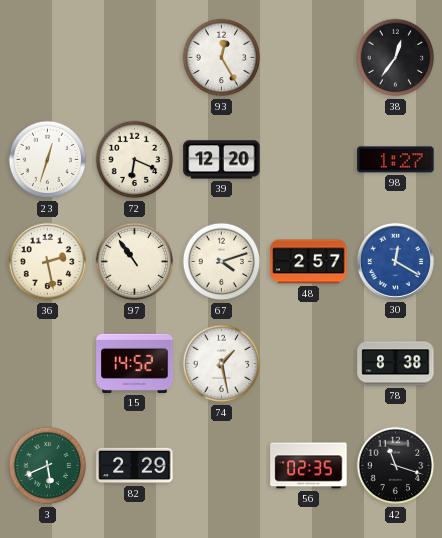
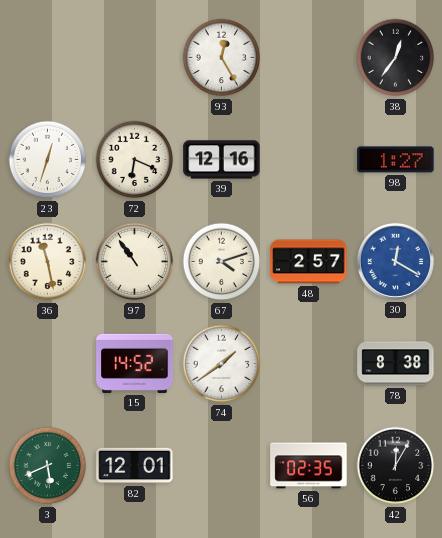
39: 12:20 -> 12:16
36: 2:28 -> 11:28
74: 1:28 -> 1:39
82: 2:29 -> 12:01
42: 11:18 -> 12:05
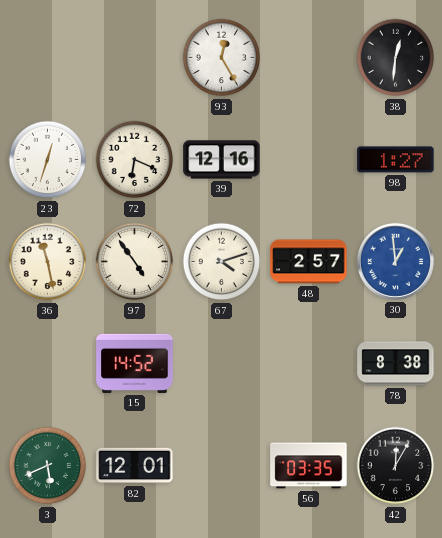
38: 12:36 -> 12:31
97: 10:54 -> 4:54
30: 12:20 -> 12:59
74: 1:39 -> none
56: 02:35 -> 03:35
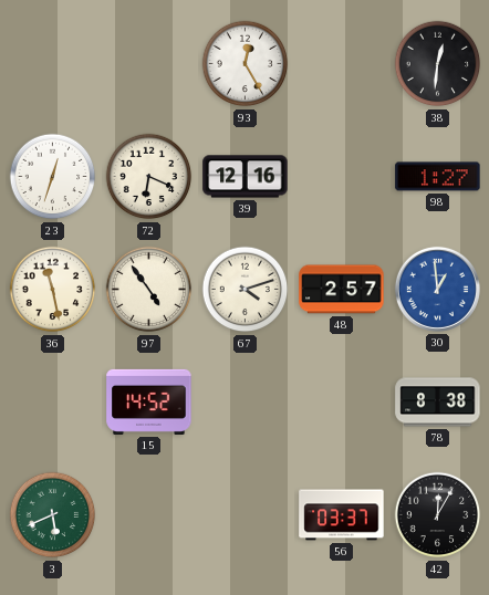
82: 12:01 -> none
56: 03:35 -> 03:37
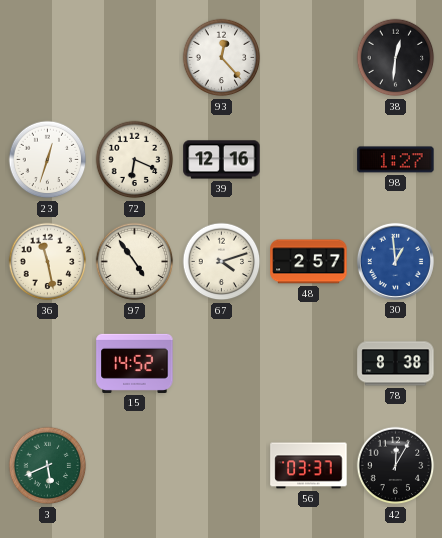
93: 12:25 -> 12:23
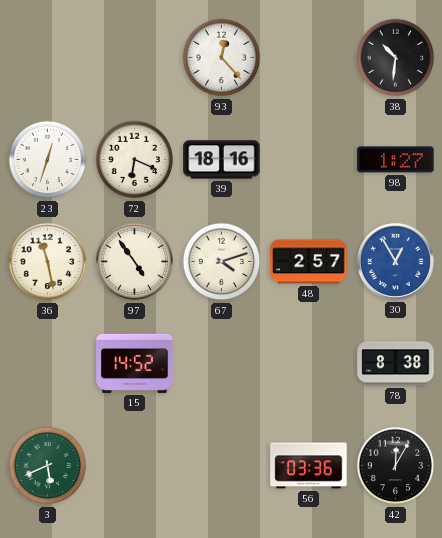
38: 12:31 -> 10:31
39: 12:16 -> 18:16
30: 12:59 -> 12:55
56: 03:37 -> 03:36
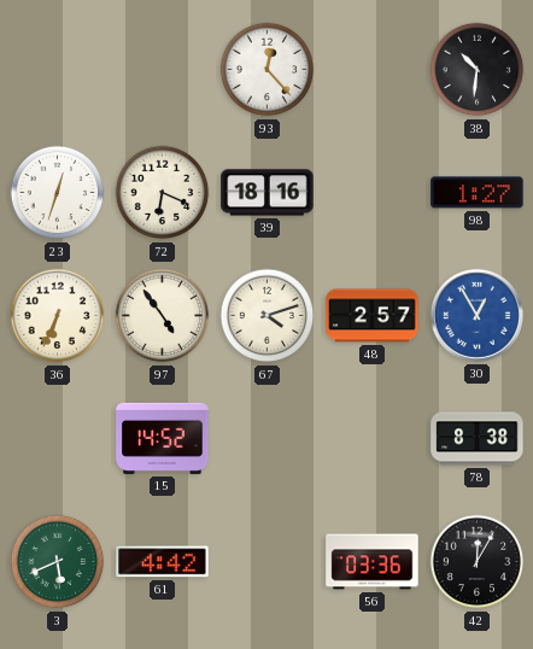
36: 11:28 -> 6:34
61: none -> 4:42
